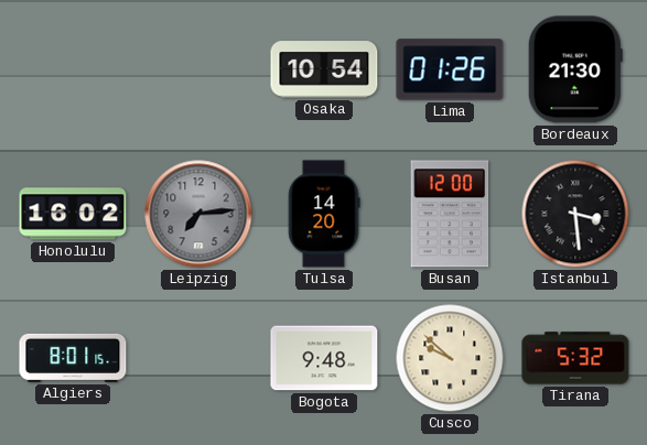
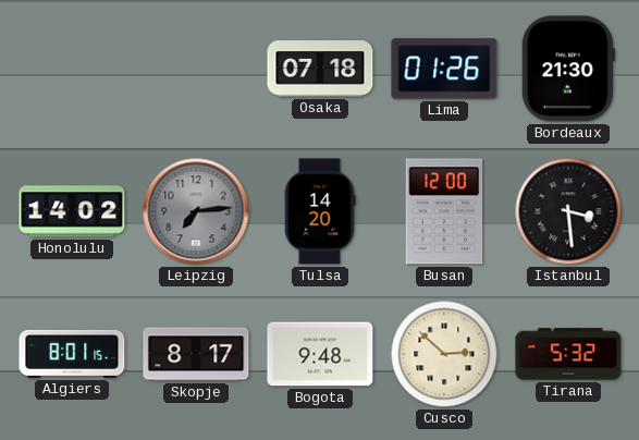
Osaka: 10:54 -> 07:18
Honolulu: 16:02 -> 14:02
Skopje: none -> 8:17
Cusco: 9:52 -> 2:52
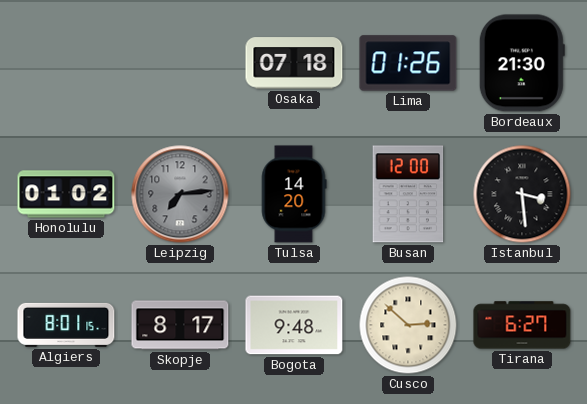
Honolulu: 14:02 -> 01:02
Tirana: 5:32 -> 6:27
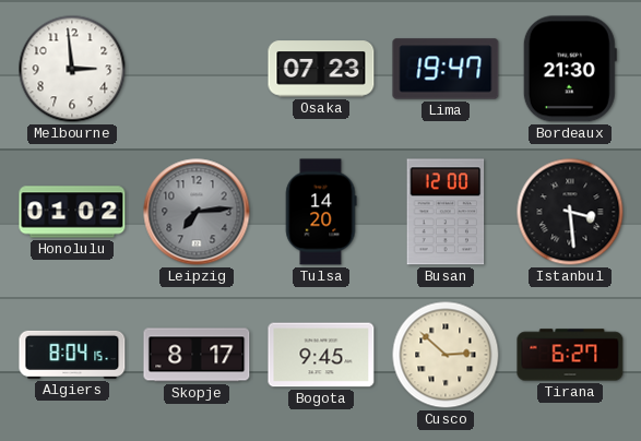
Melbourne: none -> 2:59
Osaka: 07:18 -> 07:23
Lima: 01:26 -> 19:47
Algiers: 8:01 -> 8:04
Bogota: 9:48 -> 9:45
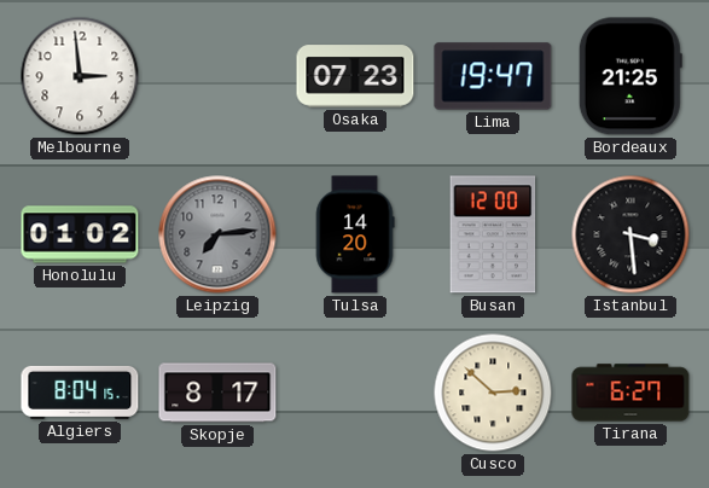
Bordeaux: 21:30 -> 21:25
Bogota: 9:45 -> none
